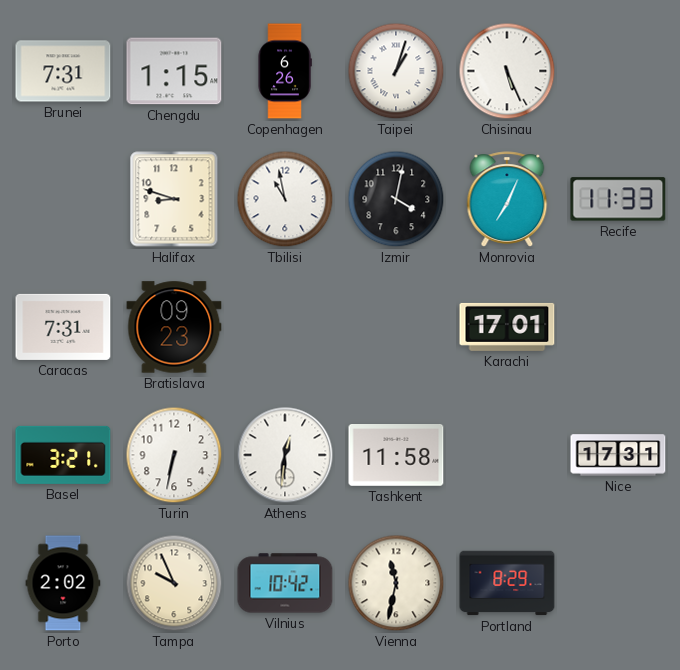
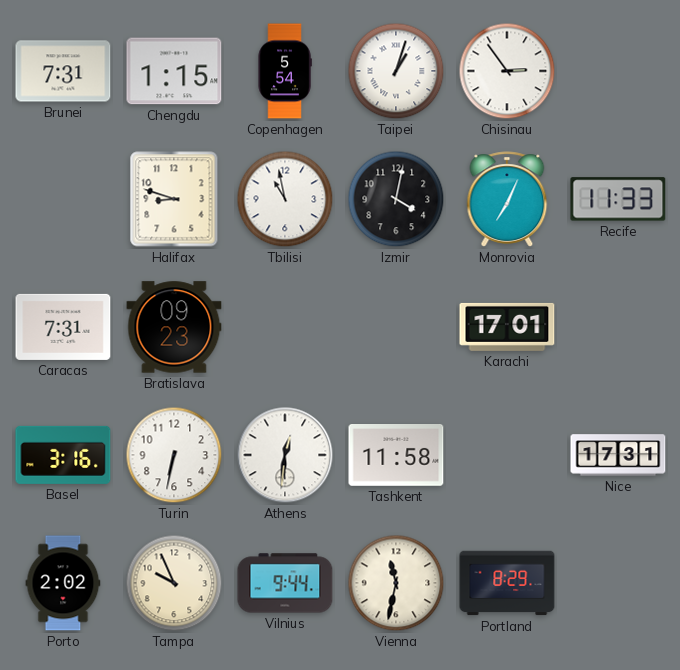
Copenhagen: 6:26 -> 5:54
Chisinau: 5:26 -> 2:54
Basel: 3:21 -> 3:16
Vilnius: 10:42 -> 9:44
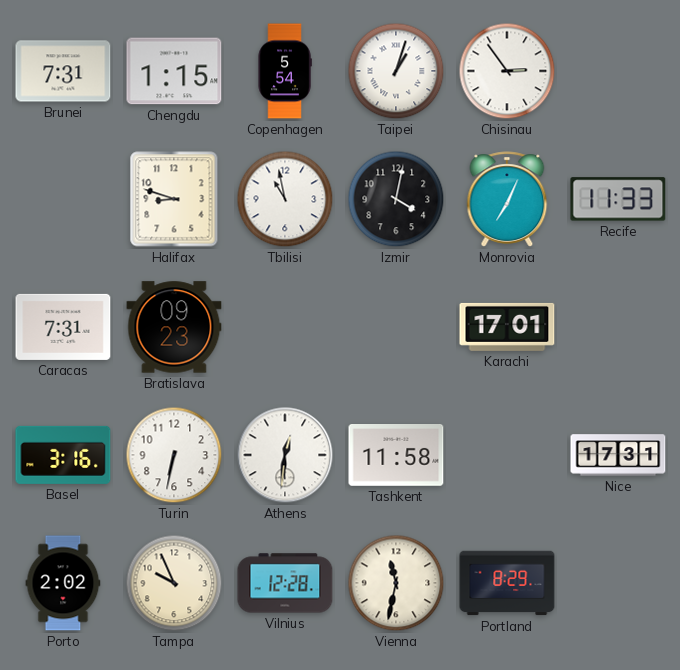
Vilnius: 9:44 -> 12:28
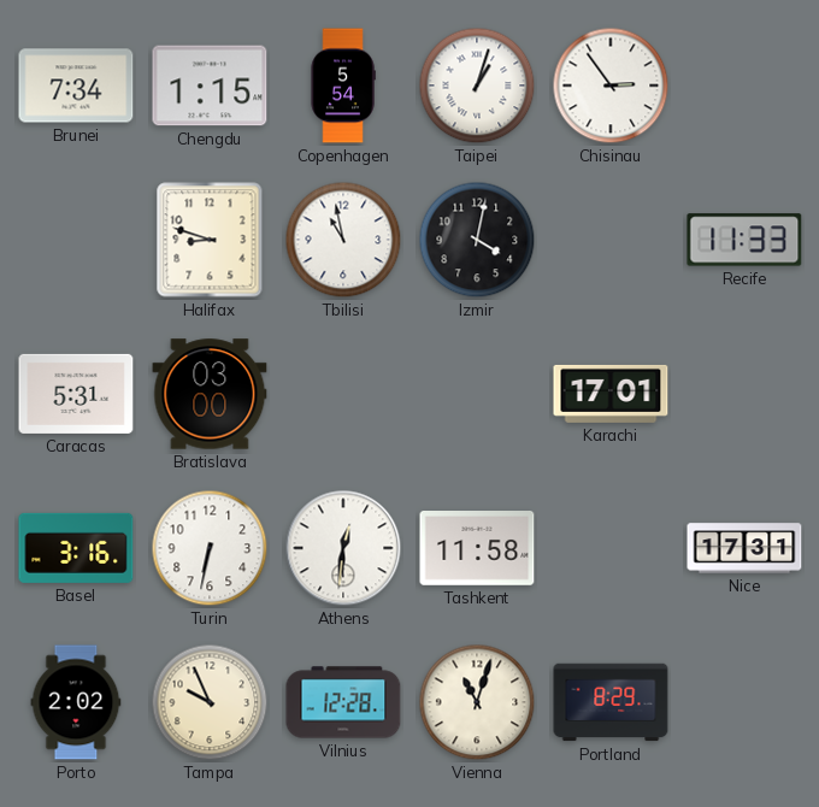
Brunei: 7:31 -> 7:34
Monrovia: 7:04 -> none
Caracas: 7:31 -> 5:31
Bratislava: 09:23 -> 03:00
Vienna: 11:32 -> 11:03
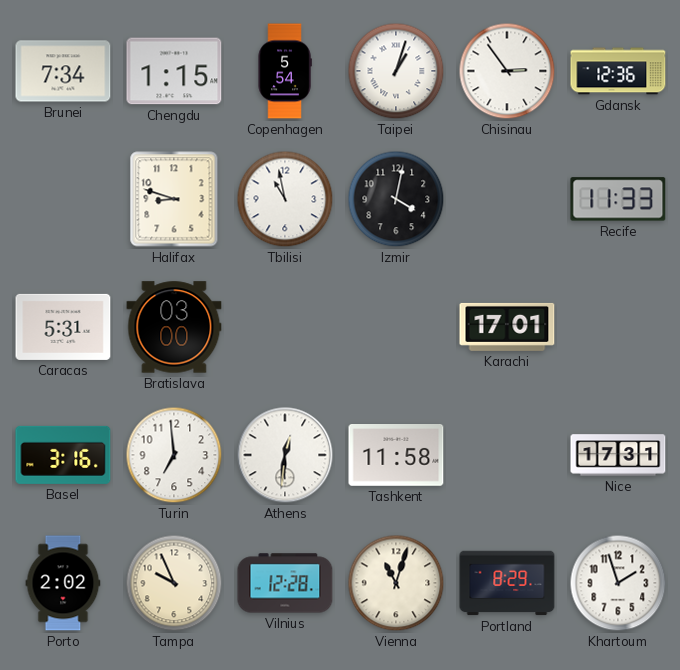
Gdansk: none -> 12:36
Turin: 6:32 -> 6:59
Khartoum: none -> 1:57
